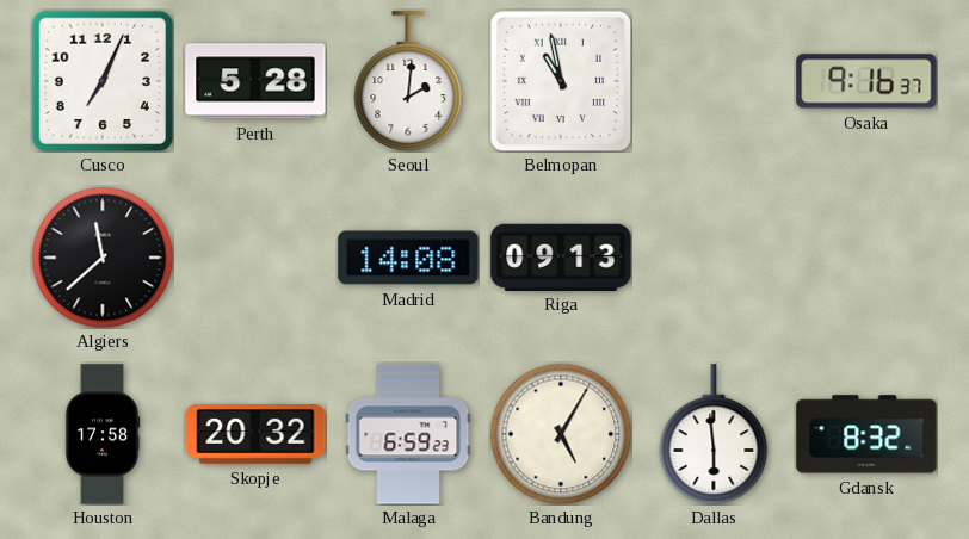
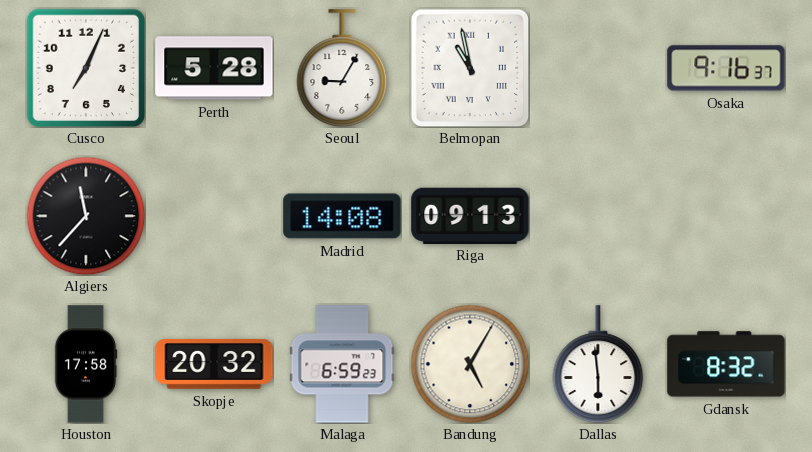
Seoul: 2:01 -> 9:05
Algiers: 11:38 -> 11:37
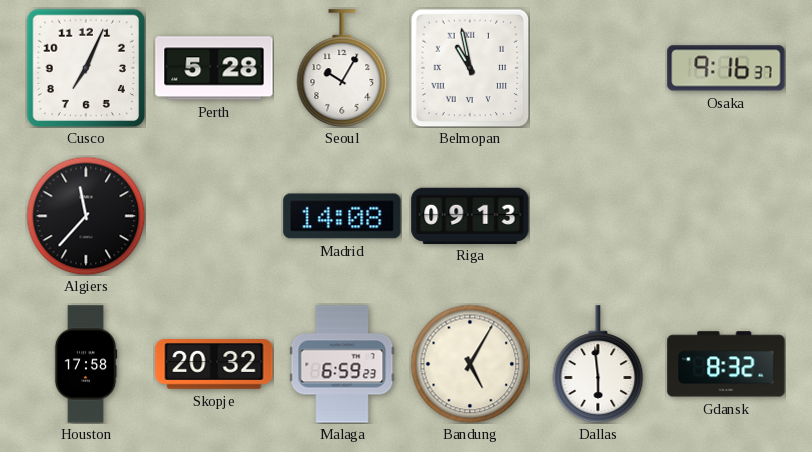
Seoul: 9:05 -> 10:05
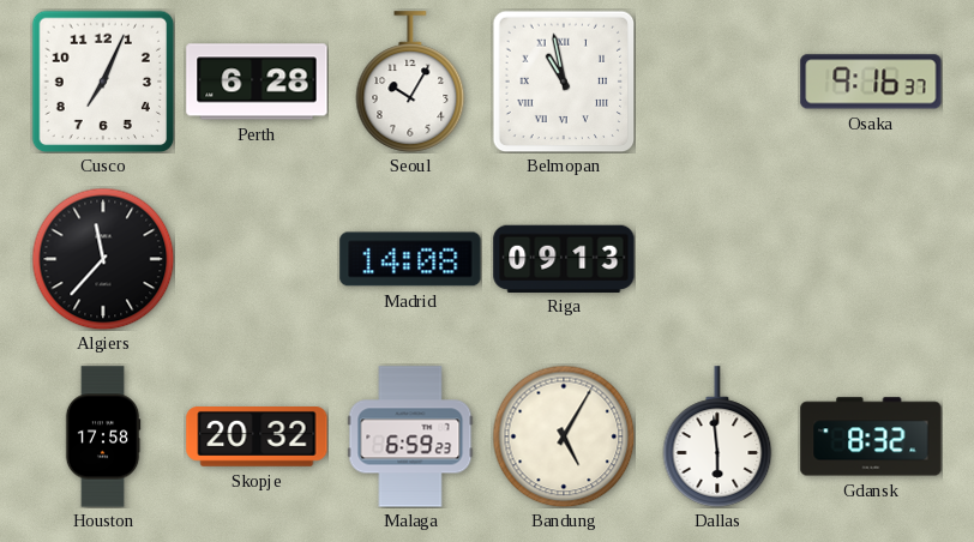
Perth: 5:28 -> 6:28
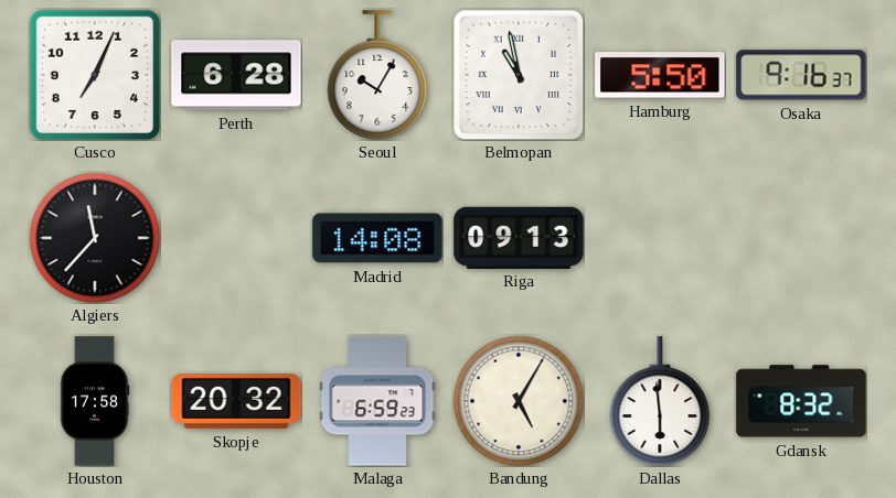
Hamburg: none -> 5:50
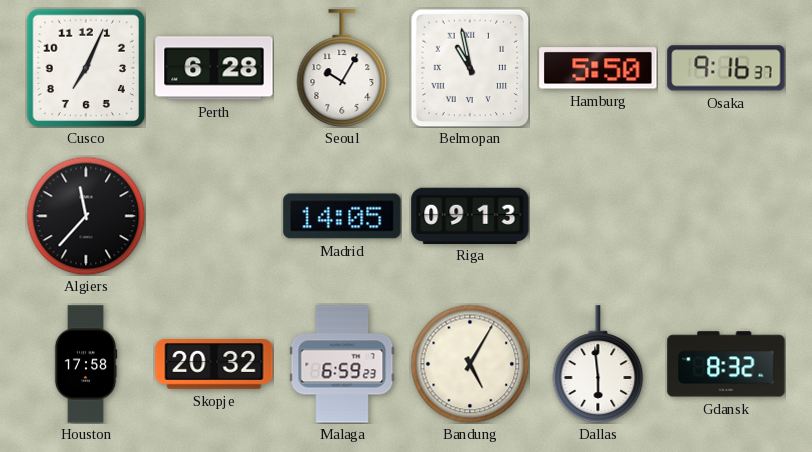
Madrid: 14:08 -> 14:05
